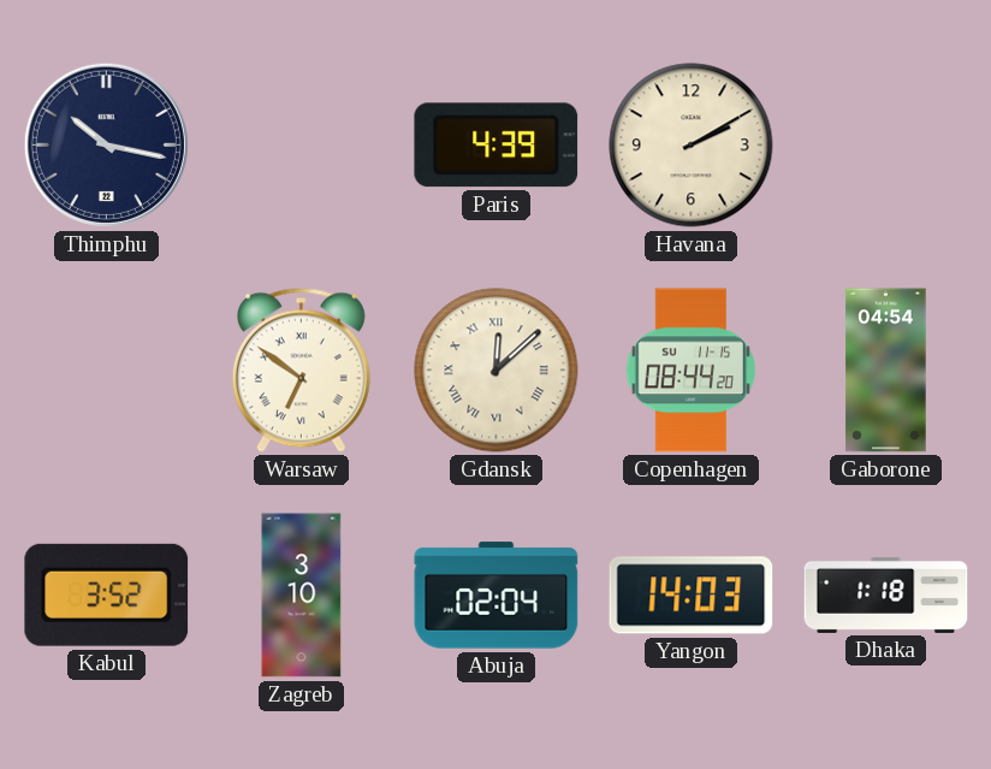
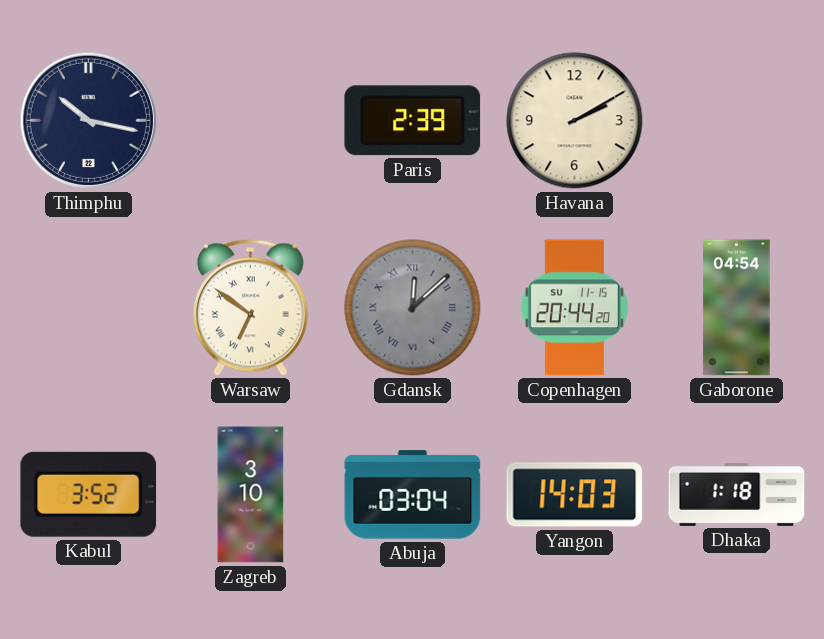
Paris: 4:39 -> 2:39
Gdansk dial: cream -> grey
Copenhagen: 08:44 -> 20:44
Abuja: 02:04 -> 03:04
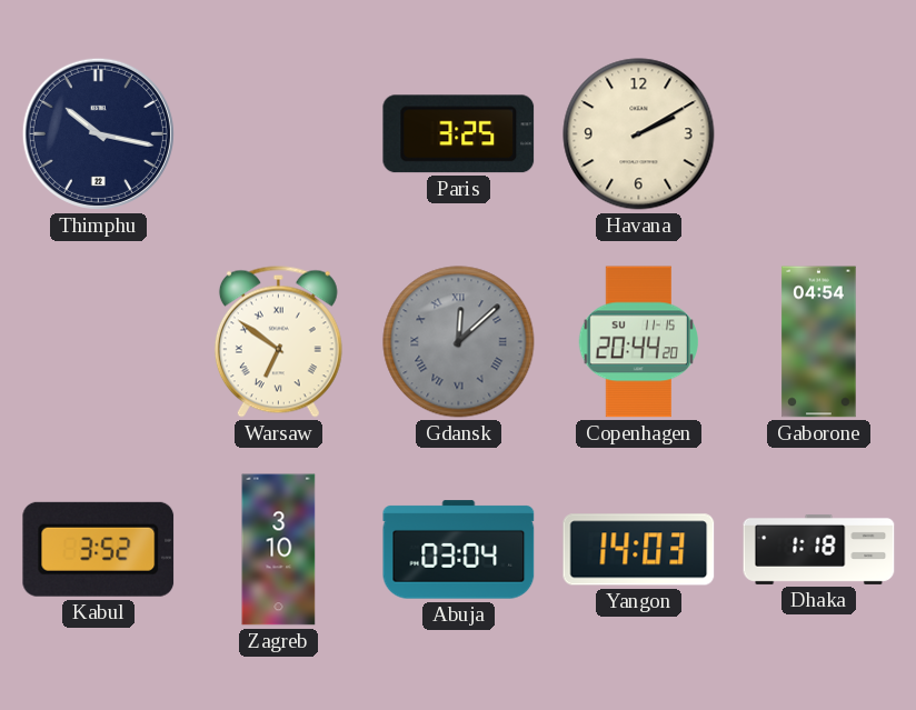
Paris: 2:39 -> 3:25
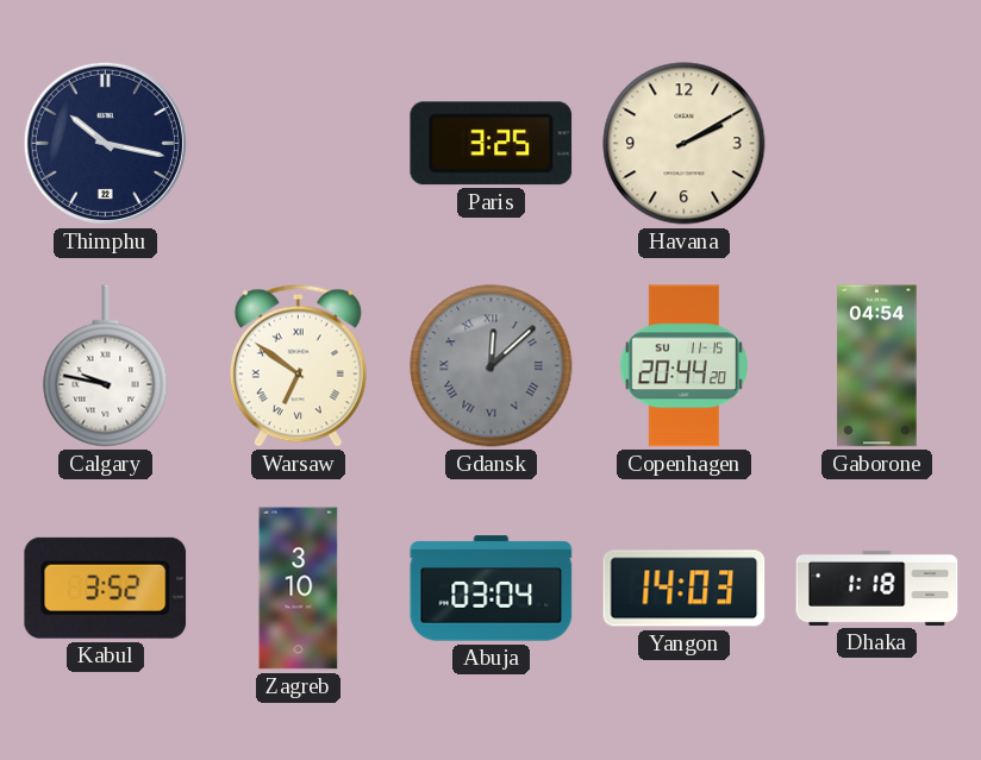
Calgary: none -> 9:47
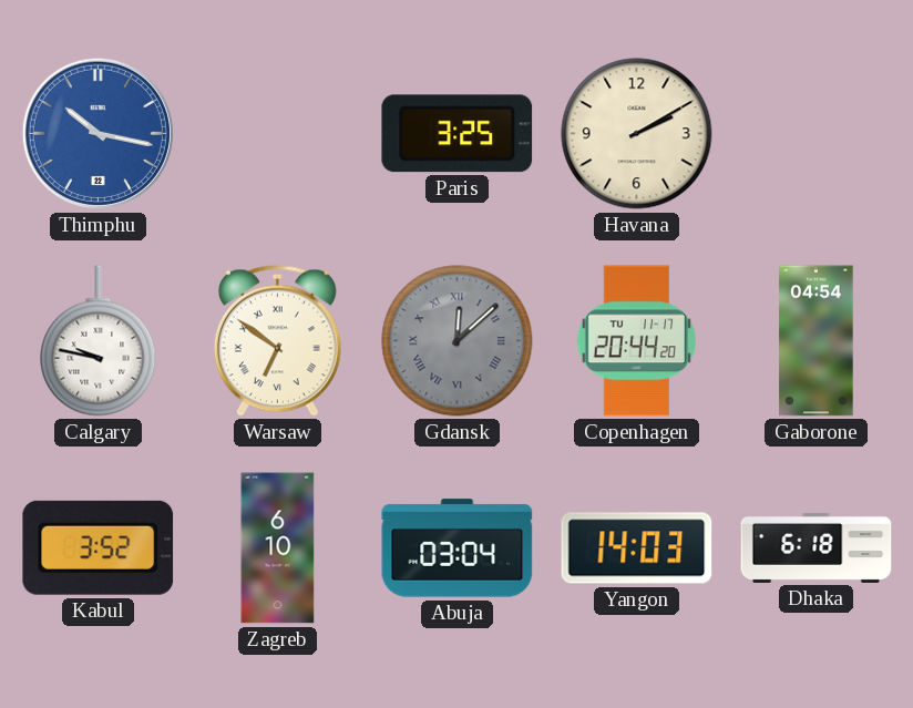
Thimphu dial: navy -> blue
Copenhagen date: SU 11-15 -> TU 11-17
Zagreb: 3:10 -> 6:10
Dhaka: 1:18 -> 6:18
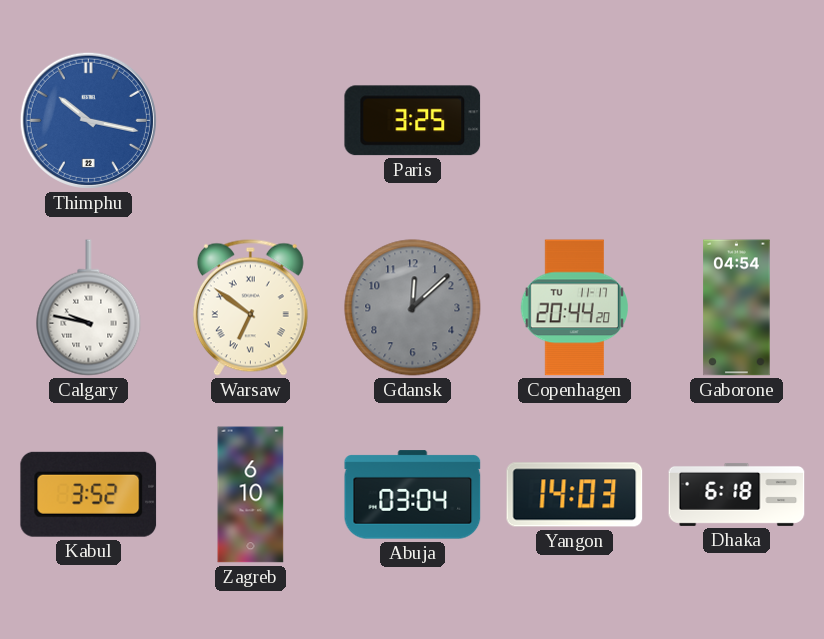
Havana: 2:10 -> none
Gdansk numerals: Roman -> Arabic
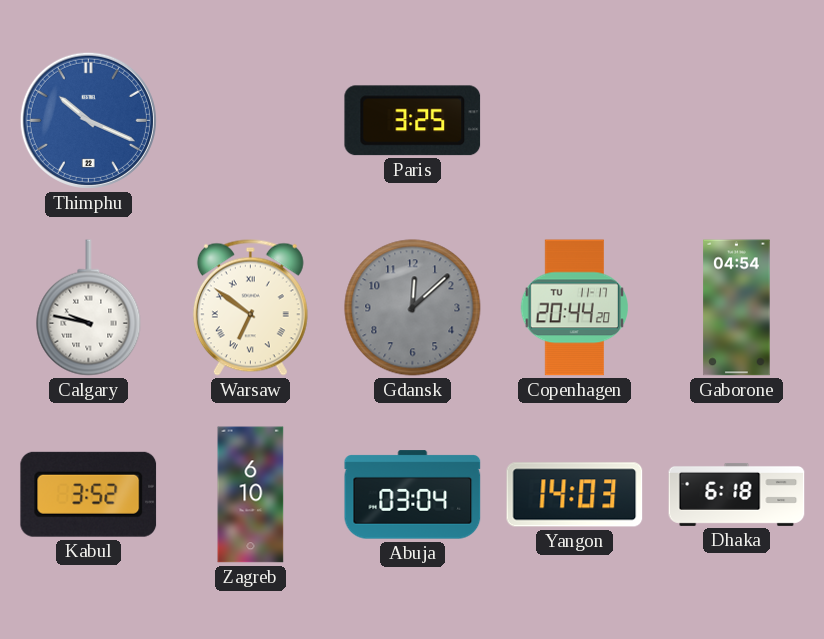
Thimphu: 10:17 -> 10:19
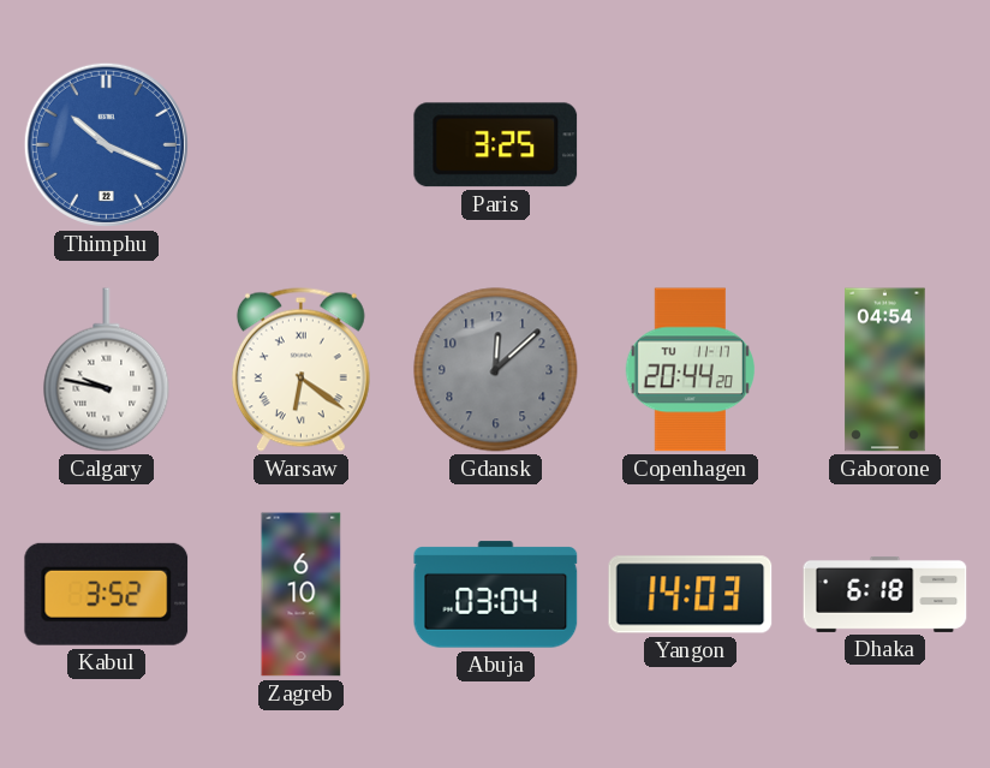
Warsaw: 6:51 -> 6:21
